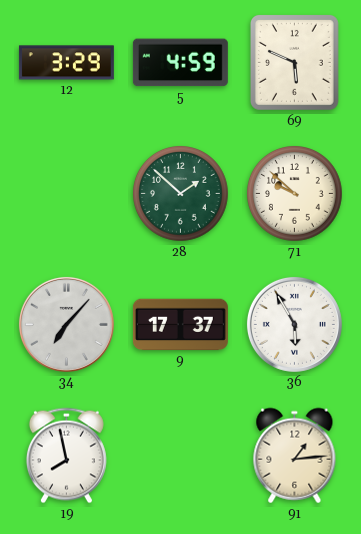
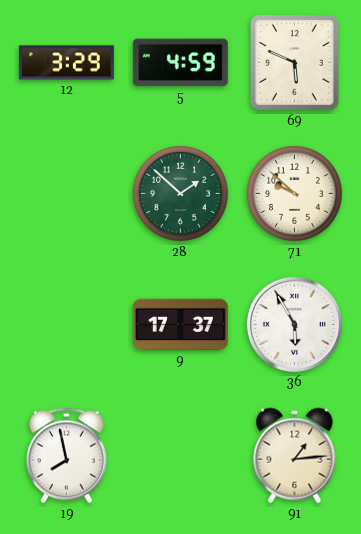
34: 7:07 -> none
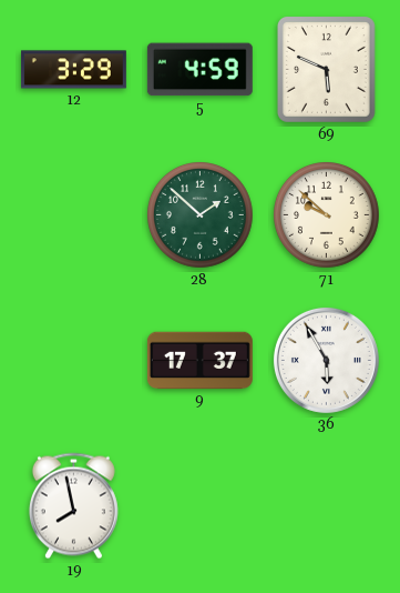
91: 1:14 -> none
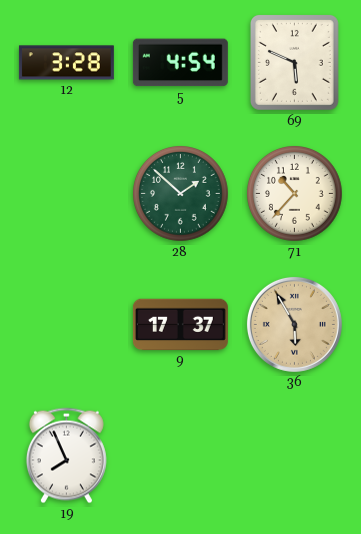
12: 3:29 -> 3:28
5: 4:59 -> 4:54
71: 9:52 -> 10:37
36 dial: white -> champagne
19: 7:58 -> 7:56
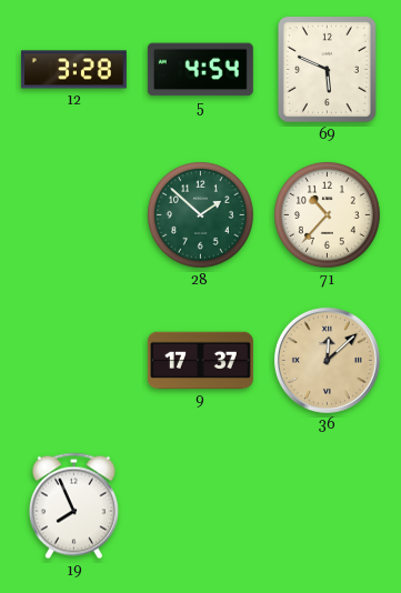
36: 5:55 -> 12:08
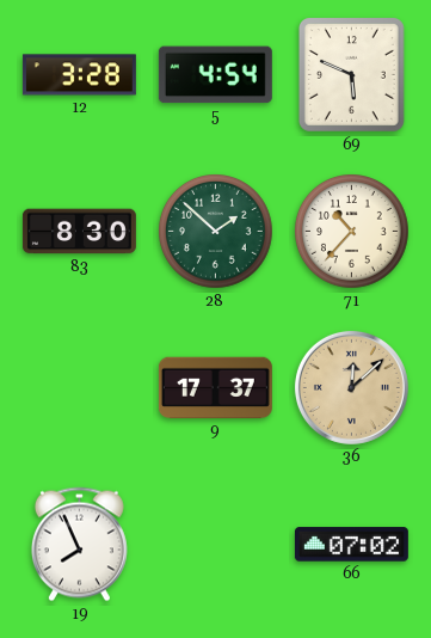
83: none -> 8:30
66: none -> 07:02
